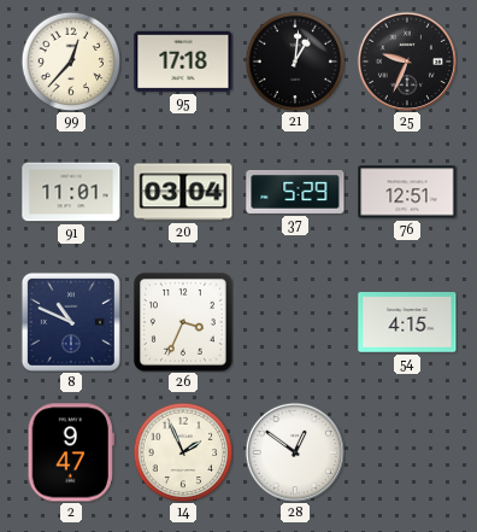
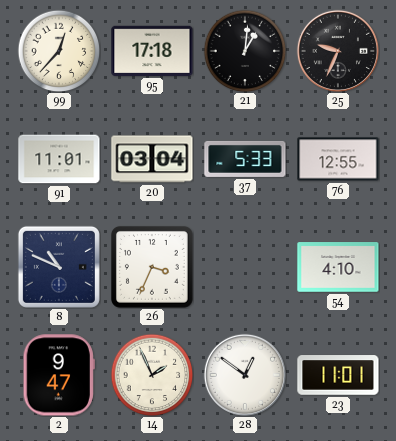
37: 5:29 -> 5:33
76: 12:51 -> 12:55
54: 4:15 -> 4:10
23: none -> 11:01
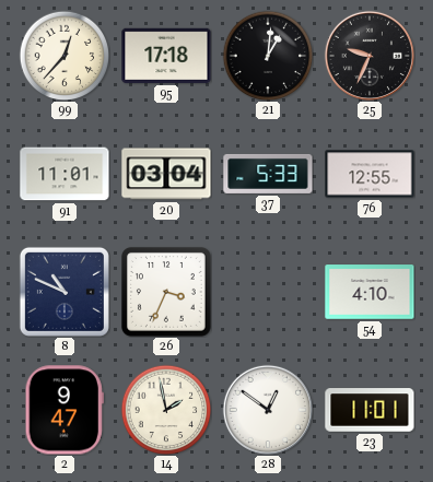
14: 1:56 -> 1:58
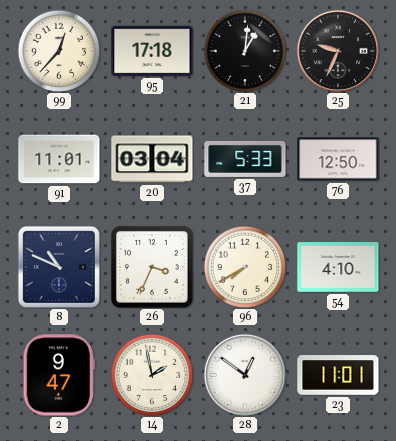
76: 12:55 -> 12:50
96: none -> 7:40
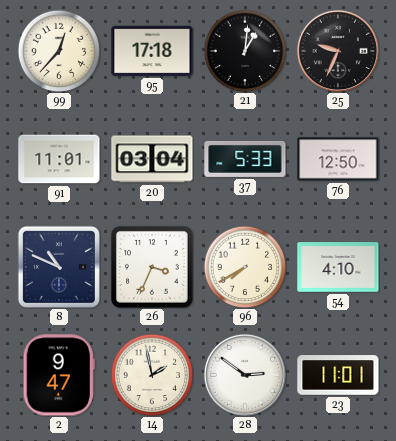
28: 12:51 -> 2:51
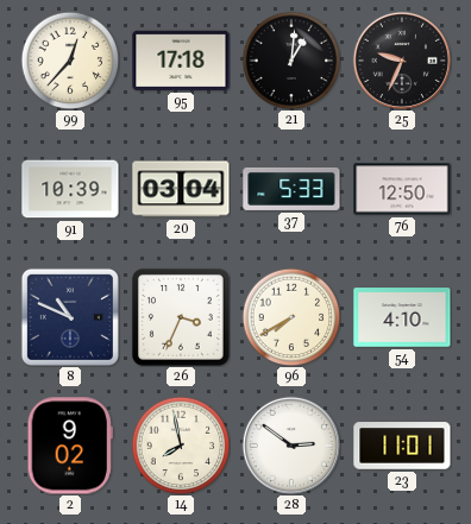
91: 11:01 -> 10:39
2: 9:47 -> 9:02
14: 1:58 -> 7:58
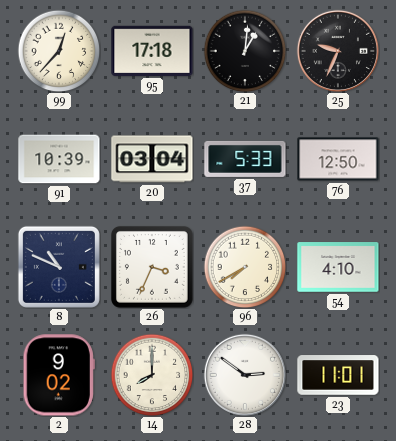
14: 7:58 -> 8:00
